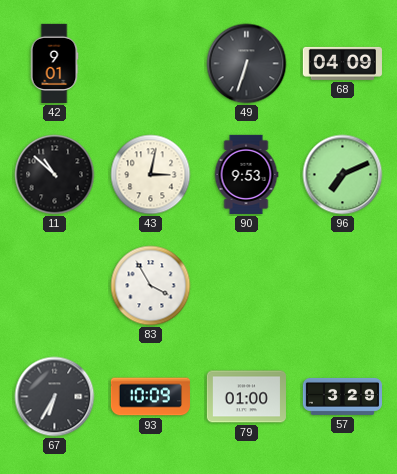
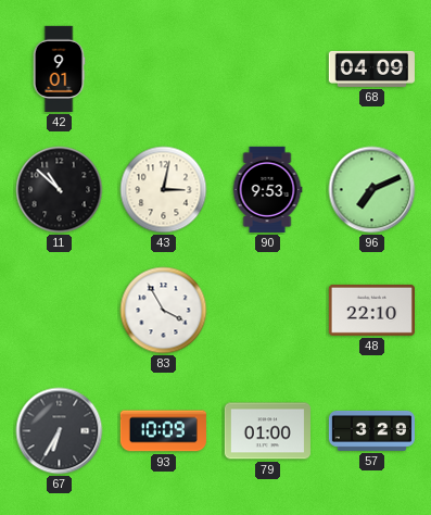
49: 6:33 -> none
48: none -> 22:10
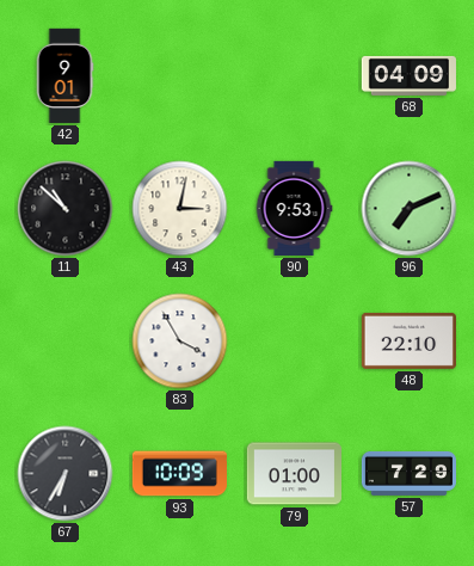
57: 3:29 -> 7:29
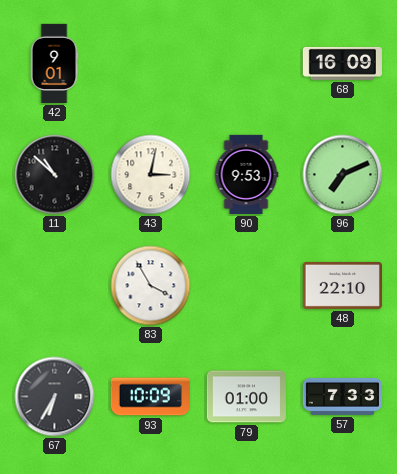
68: 04:09 -> 16:09
57: 7:29 -> 7:33
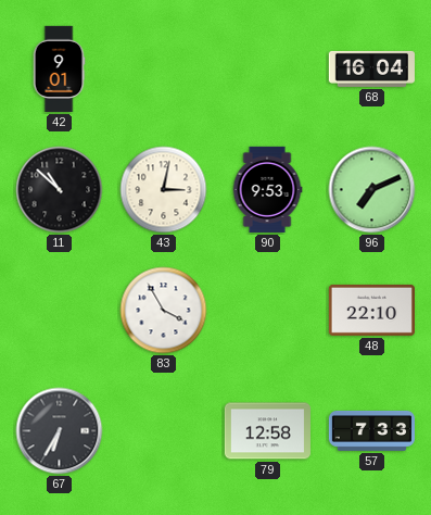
68: 16:09 -> 16:04
93: 10:09 -> none
79: 01:00 -> 12:58
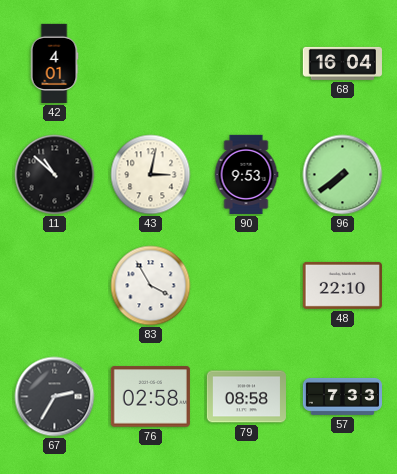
42: 9:01 -> 4:01
96: 7:11 -> 7:39
67: 6:35 -> 2:35
76: none -> 02:58
79: 12:58 -> 08:58
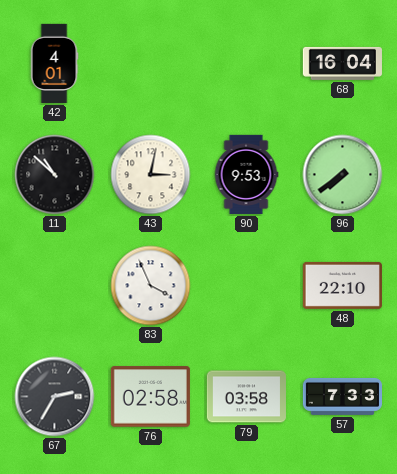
83: 3:55 -> 3:56
79: 08:58 -> 03:58
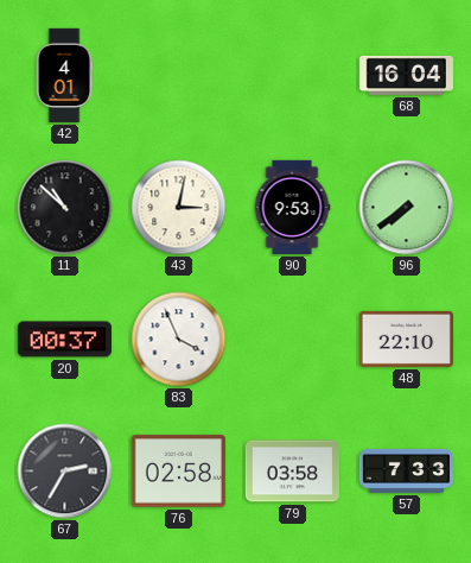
20: none -> 00:37
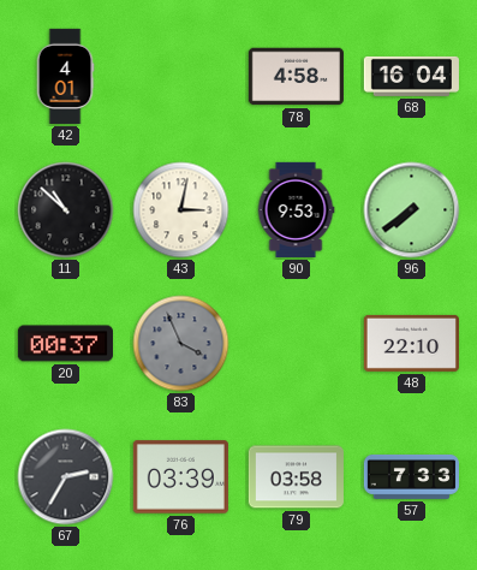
78: none -> 4:58
83 dial: white -> grey
76: 02:58 -> 03:39
